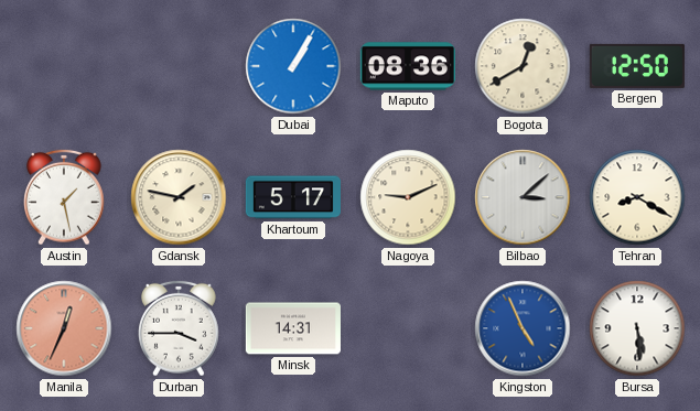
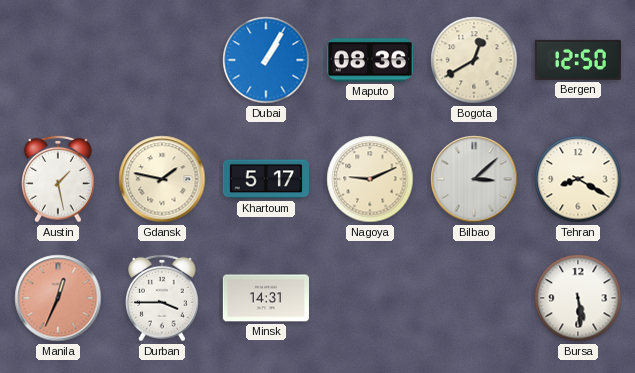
Kingston: 4:56 -> none
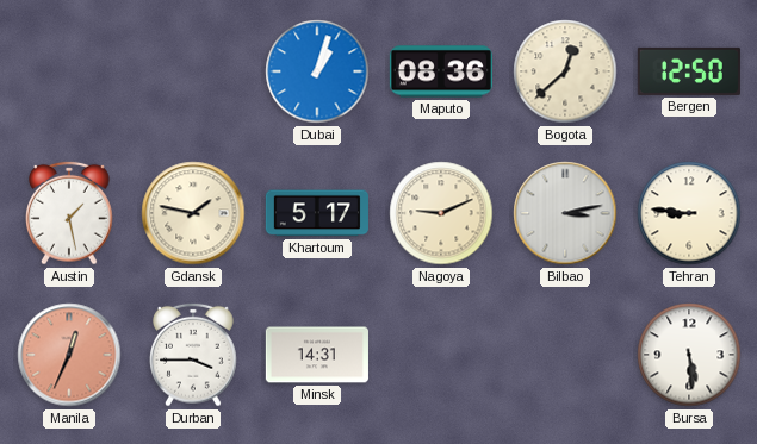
Dubai: 1:05 -> 1:03
Bogota: 12:40 -> 12:38
Bilbao: 3:08 -> 3:13
Tehran: 8:20 -> 8:46
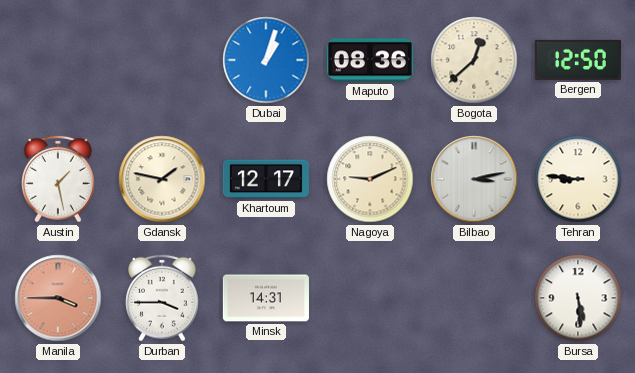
Khartoum: 5:17 -> 12:17
Manila: 12:34 -> 3:45
